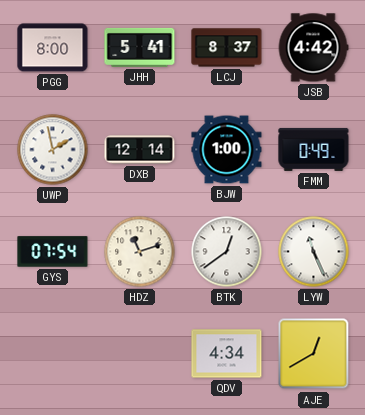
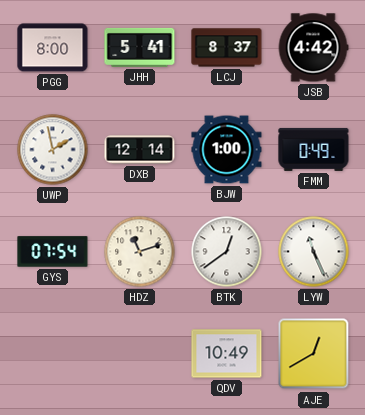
QDV: 4:34 -> 10:49
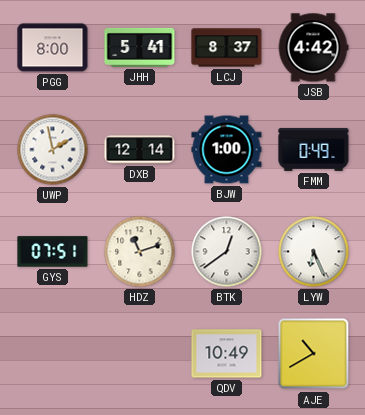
GYS: 07:54 -> 07:51
LYW: 11:26 -> 6:26
AJE: 12:40 -> 10:40
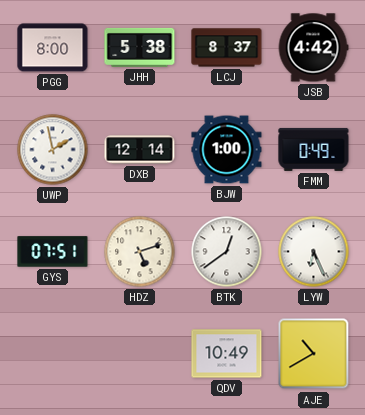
JHH: 5:41 -> 5:38
HDZ: 11:12 -> 5:12
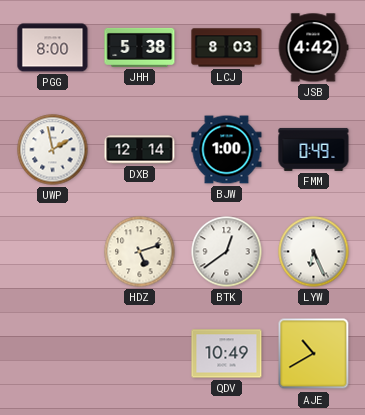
LCJ: 8:37 -> 8:03
GYS: 07:51 -> none
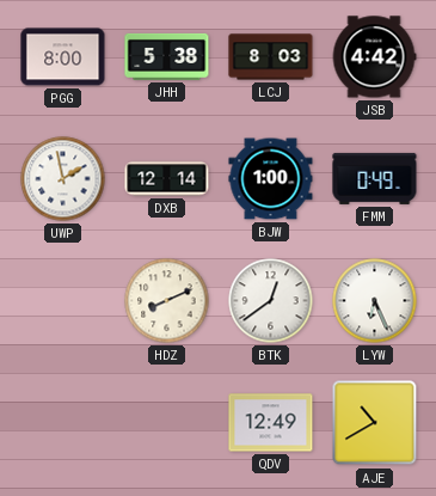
HDZ: 5:12 -> 8:11
QDV: 10:49 -> 12:49
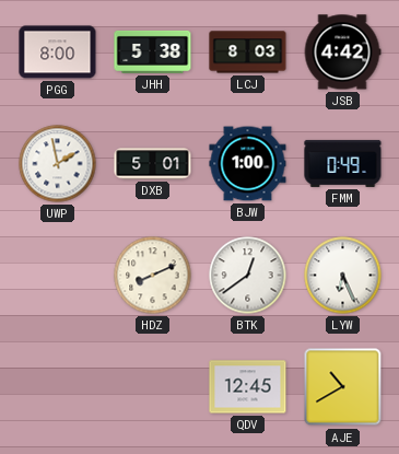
DXB: 12:14 -> 5:01
QDV: 12:49 -> 12:45
